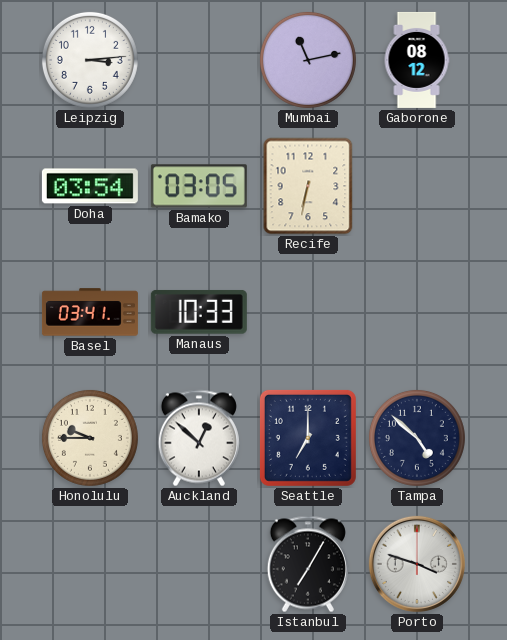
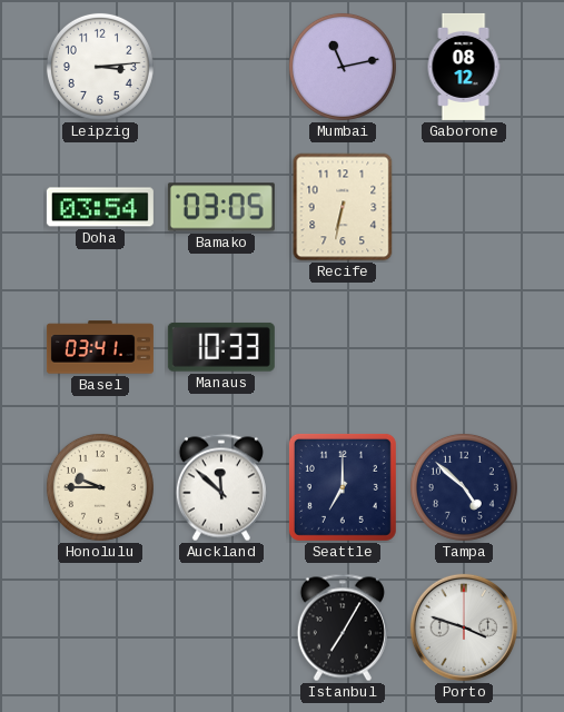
Auckland: 12:52 -> 11:52
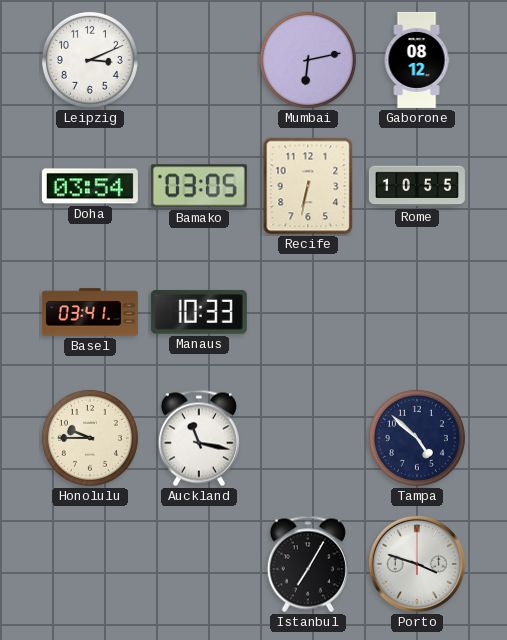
Leipzig: 3:14 -> 3:11
Mumbai: 11:13 -> 6:13
Rome: none -> 10:55
Auckland: 11:52 -> 11:17
Seattle: 7:00 -> none
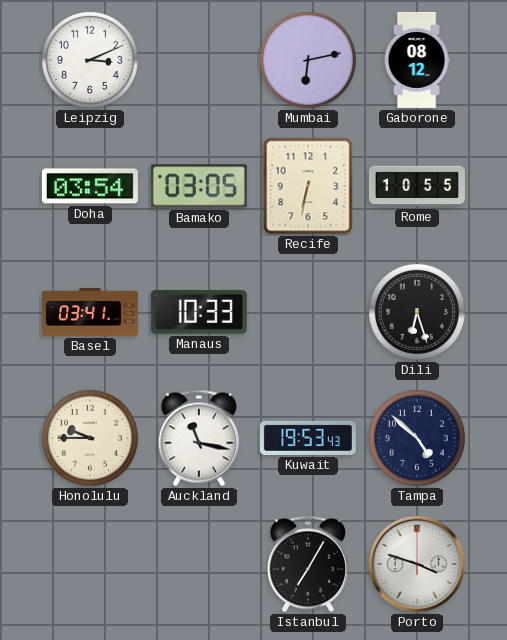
Dili: none -> 6:27
Kuwait: none -> 19:53
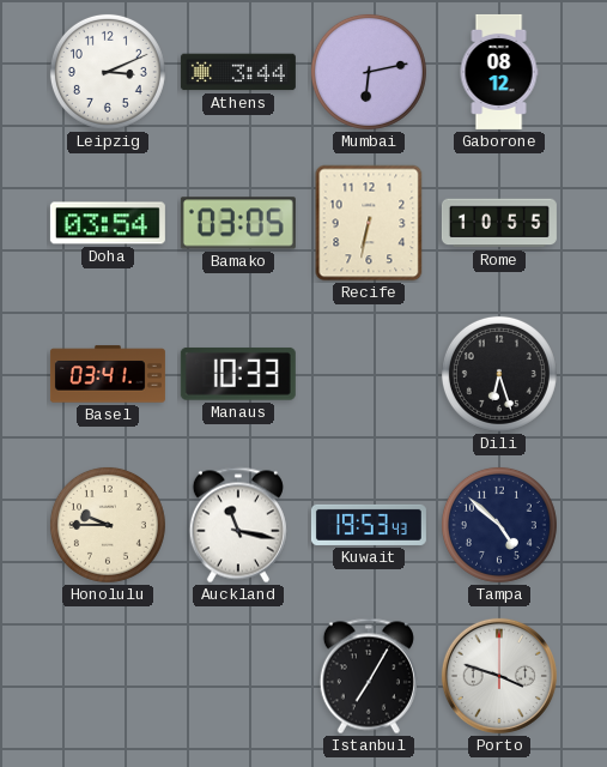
Athens: none -> 3:44
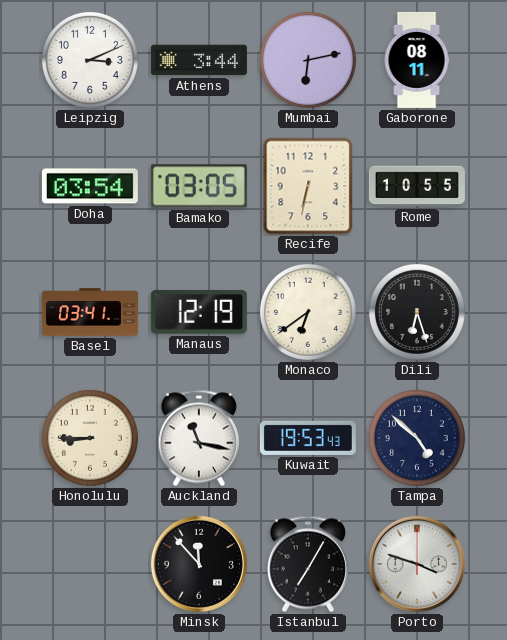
Gaborone: 08:12 -> 08:11
Manaus: 10:33 -> 12:19
Monaco: none -> 6:39
Honolulu: 9:45 -> 8:45
Minsk: none -> 11:53
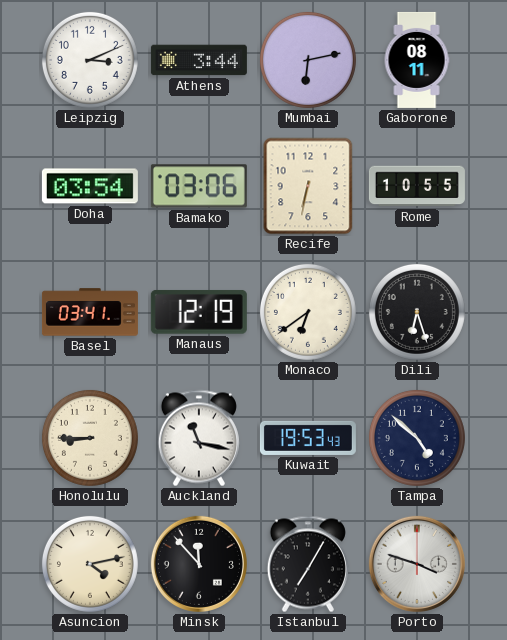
Bamako: 03:05 -> 03:06
Asuncion: none -> 4:13
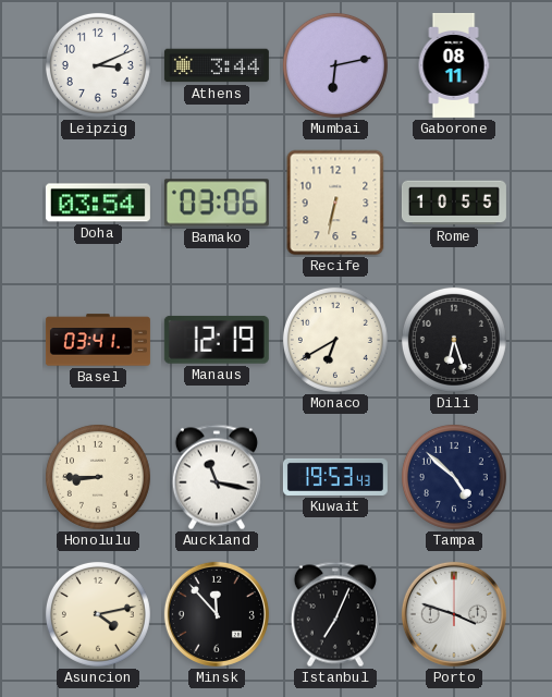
Monaco: 6:39 -> 6:40
Istanbul: 7:05 -> 7:04
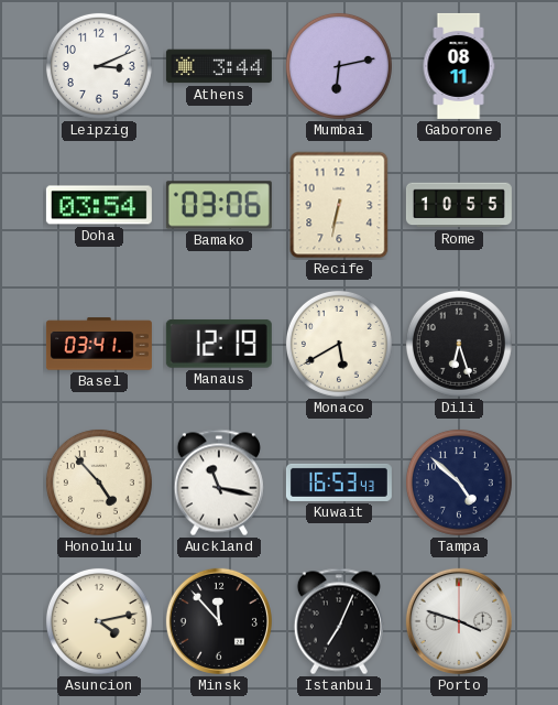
Monaco: 6:40 -> 5:40
Honolulu: 8:45 -> 4:53
Kuwait: 19:53 -> 16:53
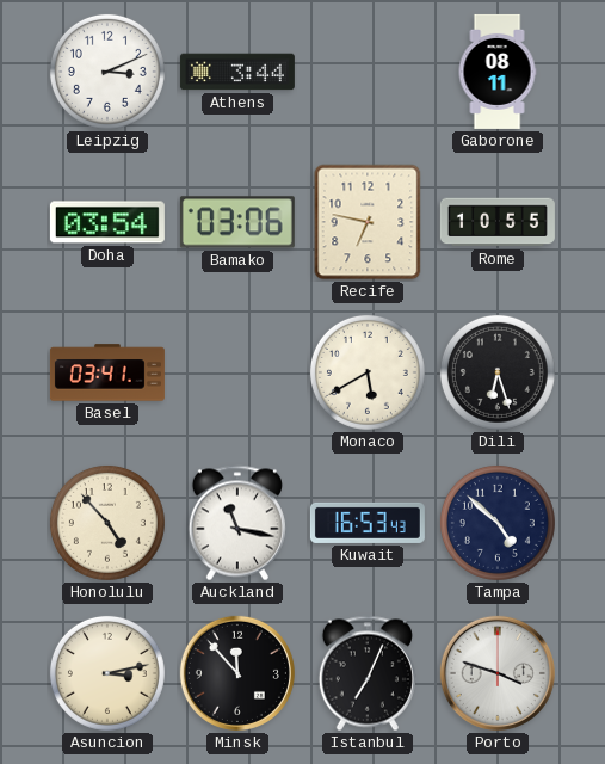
Mumbai: 6:13 -> none
Recife: 6:32 -> 6:47
Manaus: 12:19 -> none
Asuncion: 4:13 -> 3:13
